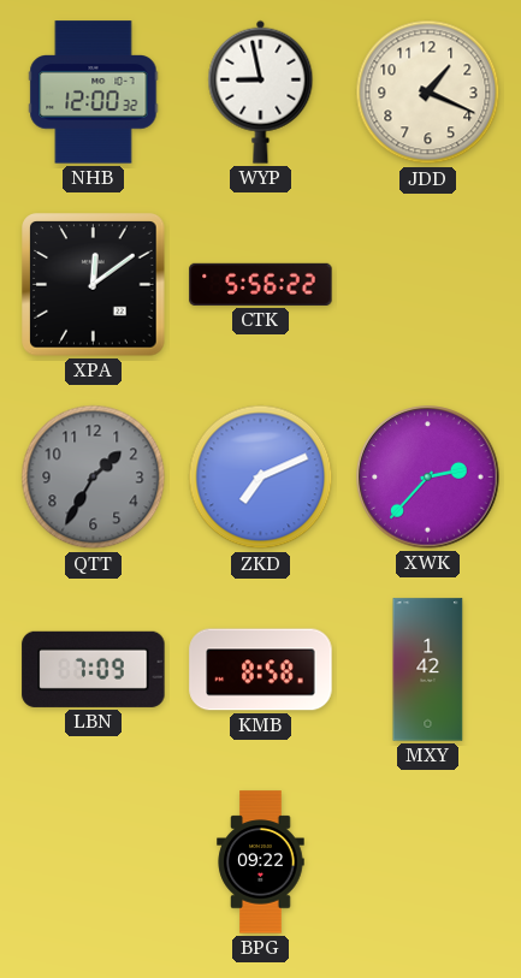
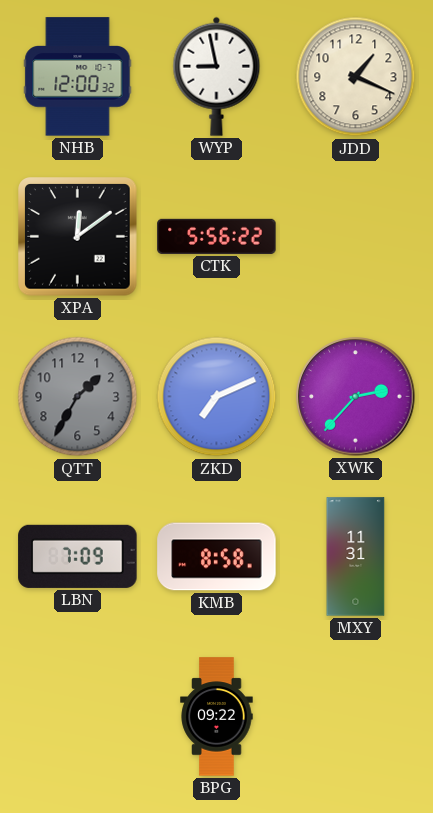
MXY: 1:42 -> 11:31
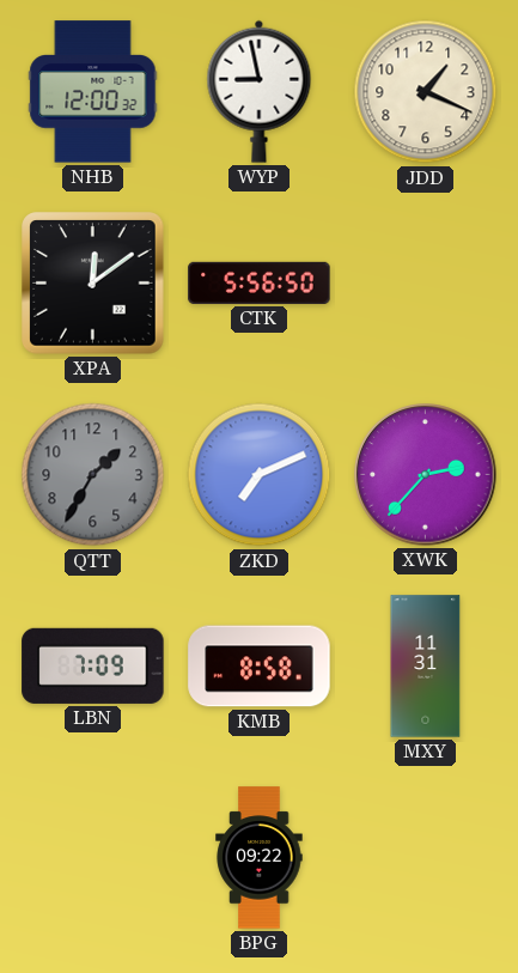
CTK: 5:56:22 -> 5:56:50
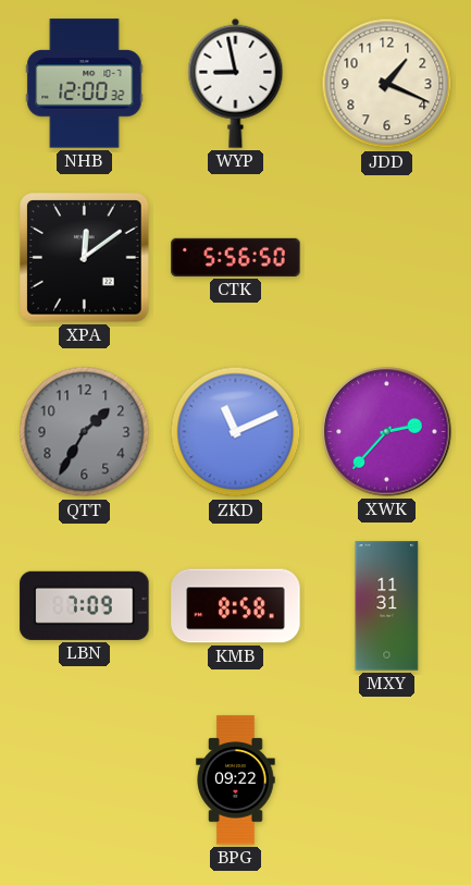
ZKD: 7:11 -> 11:11
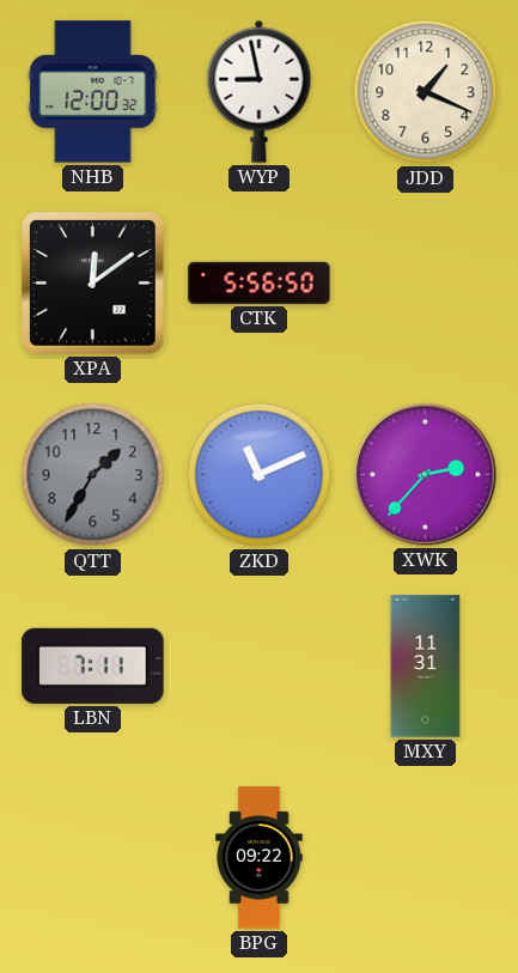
LBN: 7:09 -> 7:11
KMB: 8:58 -> none
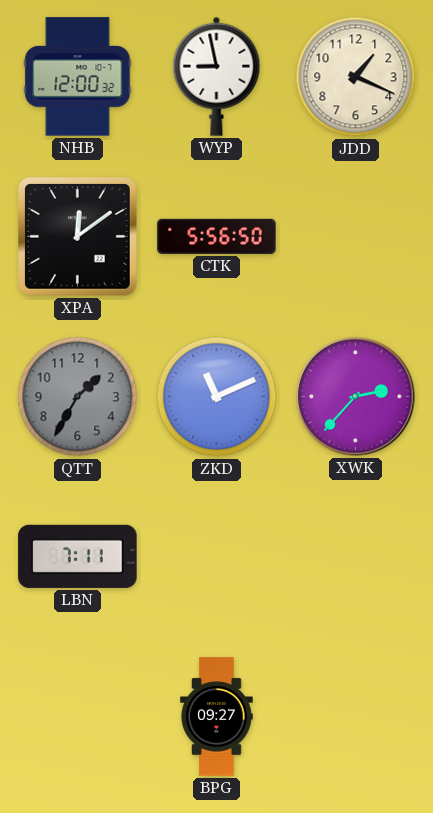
MXY: 11:31 -> none
BPG: 09:22 -> 09:27
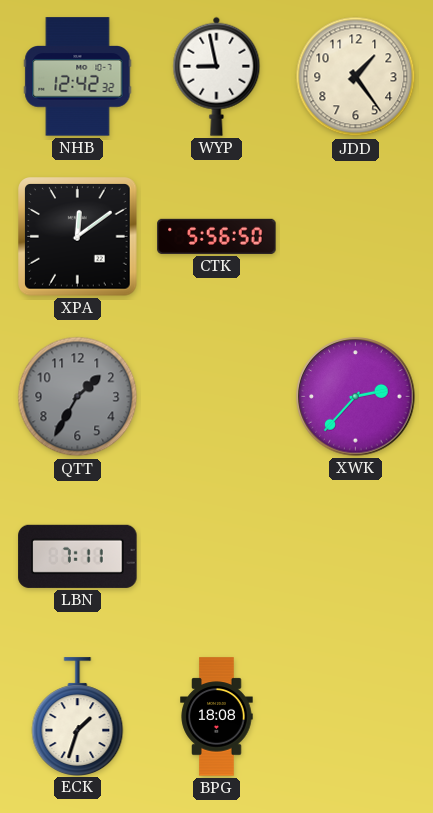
NHB: 12:00 -> 12:42
JDD: 1:19 -> 1:24
ZKD: 11:11 -> none
ECK: none -> 1:33
BPG: 09:27 -> 18:08
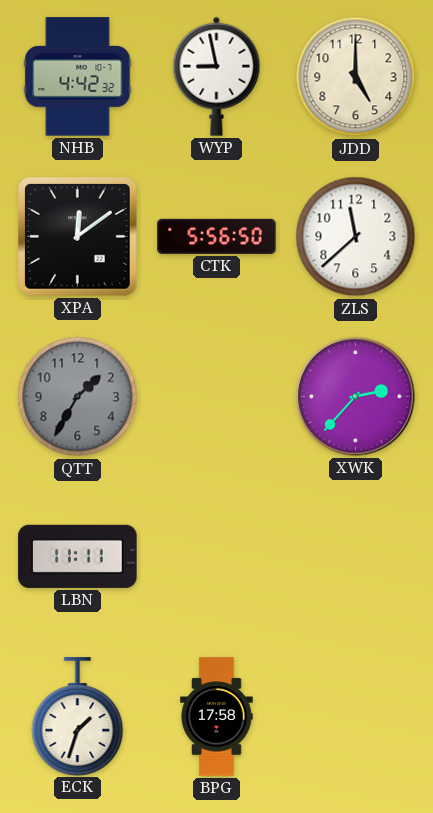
NHB: 12:42 -> 4:42
JDD: 1:24 -> 5:00
ZLS: none -> 11:38
LBN: 7:11 -> 11:11
BPG: 18:08 -> 17:58
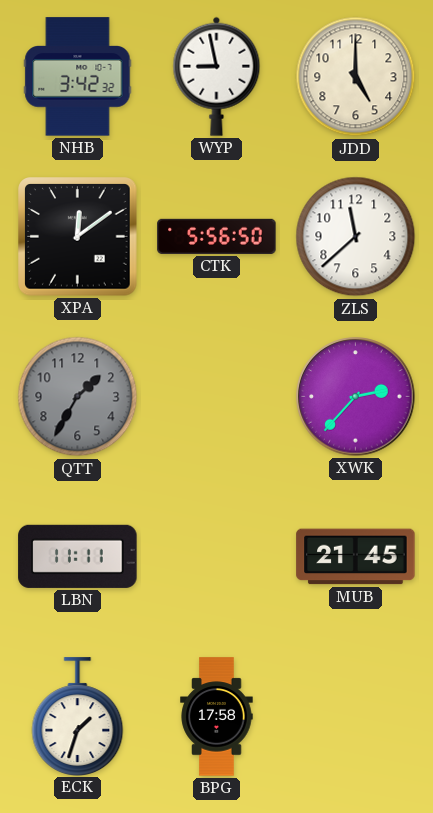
NHB: 4:42 -> 3:42
MUB: none -> 21:45
